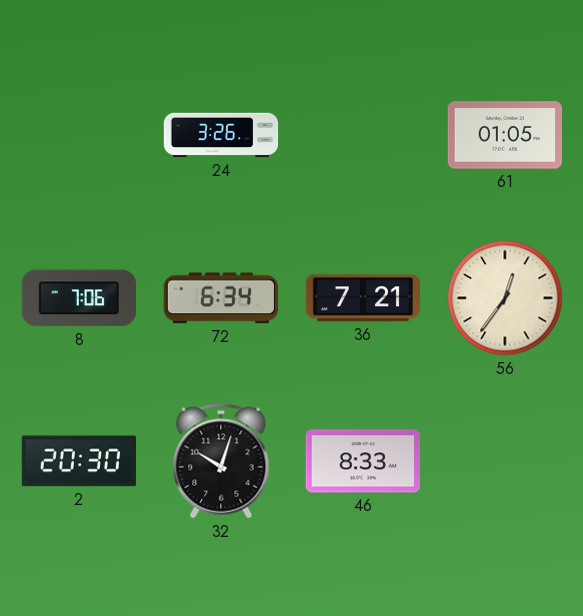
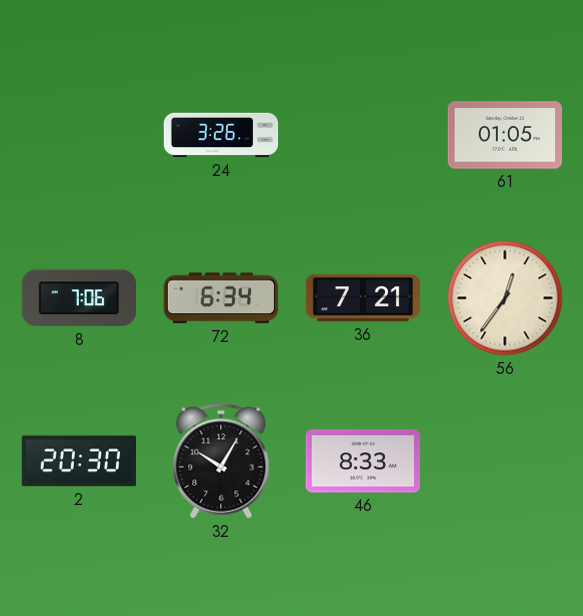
32: 10:03 -> 10:05
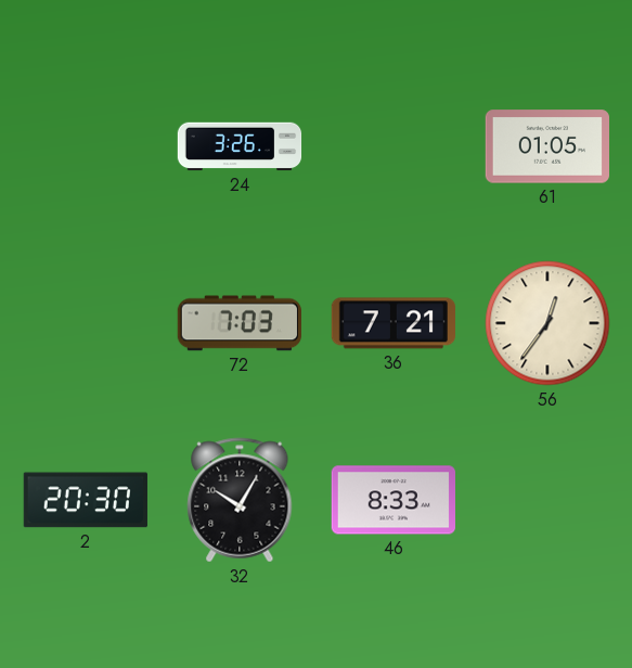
8: 7:06 -> none
72: 6:34 -> 7:03
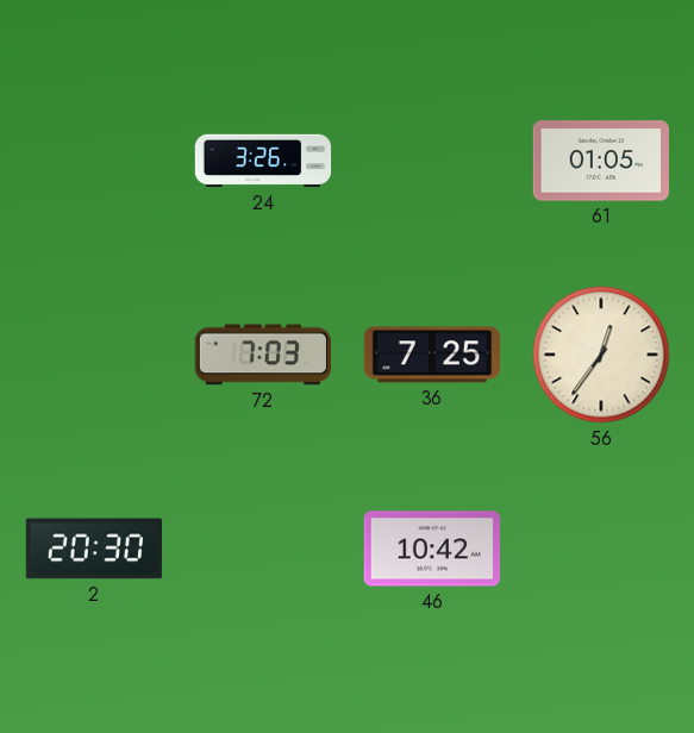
36: 7:21 -> 7:25
32: 10:05 -> none
46: 8:33 -> 10:42
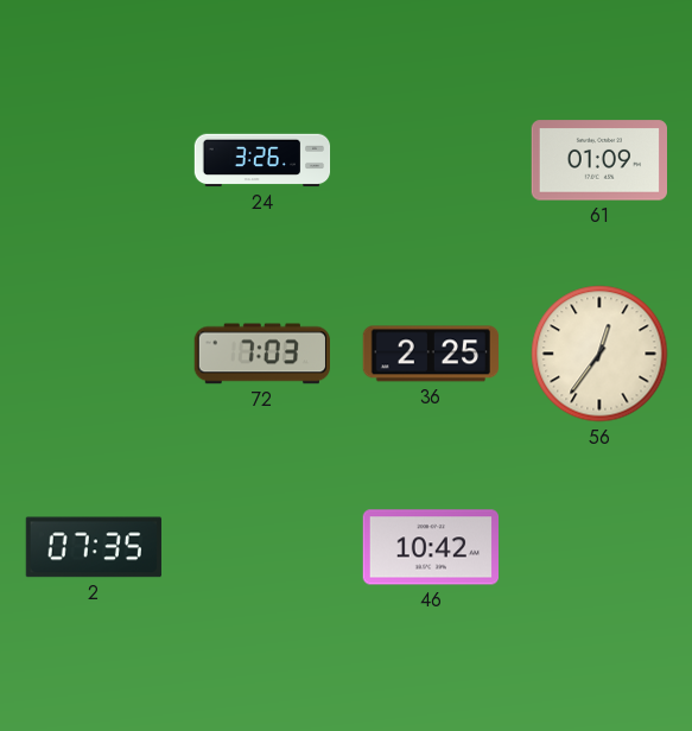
61: 01:05 -> 01:09
36: 7:25 -> 2:25
2: 20:30 -> 07:35
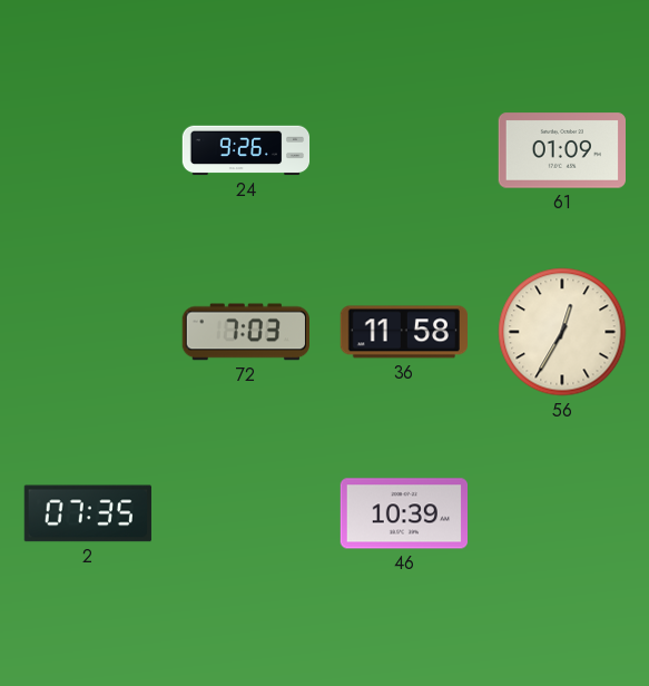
24: 3:26 -> 9:26
36: 2:25 -> 11:58
56: 12:36 -> 12:35
46: 10:42 -> 10:39
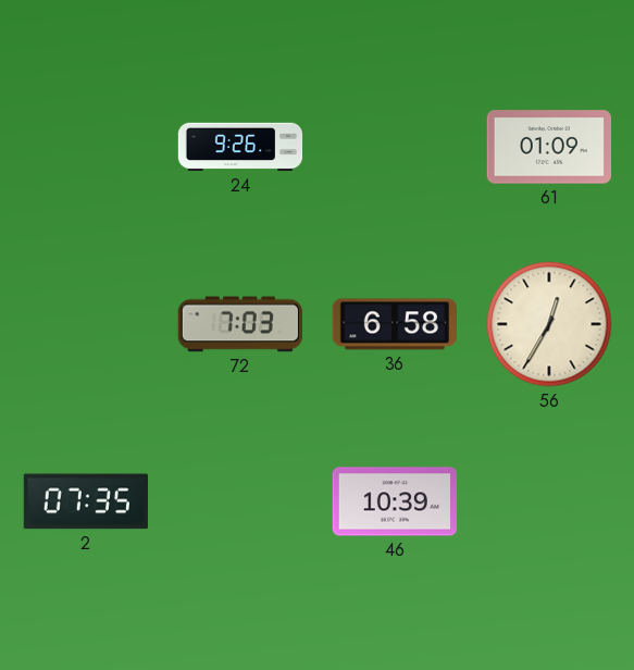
36: 11:58 -> 6:58
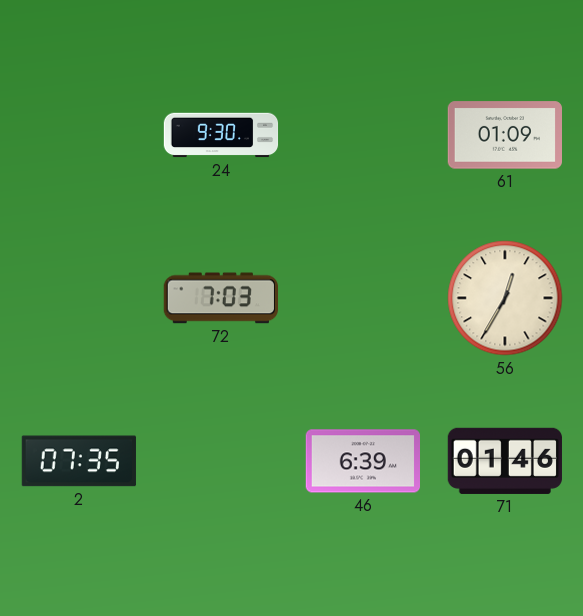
24: 9:26 -> 9:30
36: 6:58 -> none
46: 10:39 -> 6:39
71: none -> 01:46
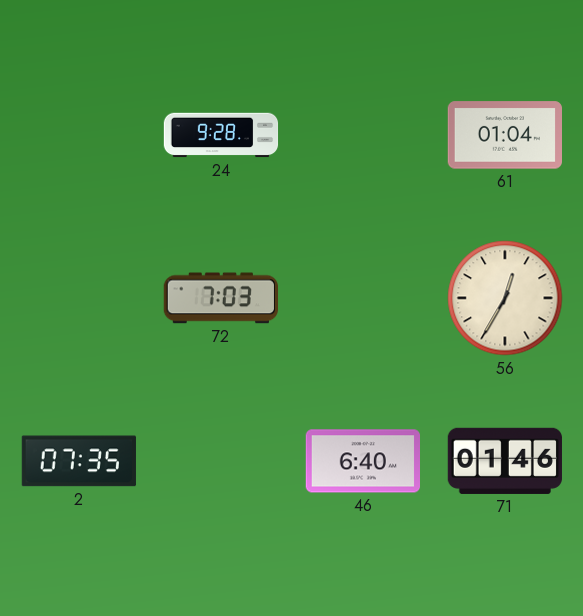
24: 9:30 -> 9:28
61: 01:09 -> 01:04
46: 6:39 -> 6:40
